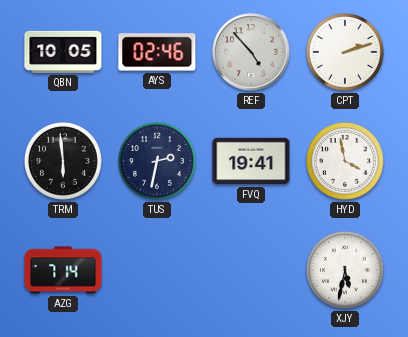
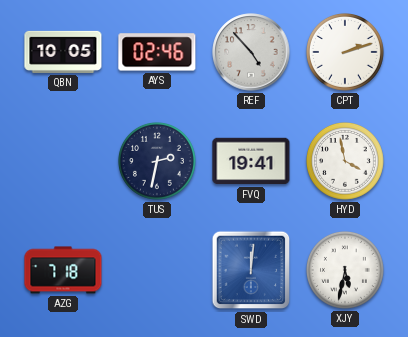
TRM: 5:59 -> none
AZG: 7:14 -> 7:18
SWD: none -> 12:01
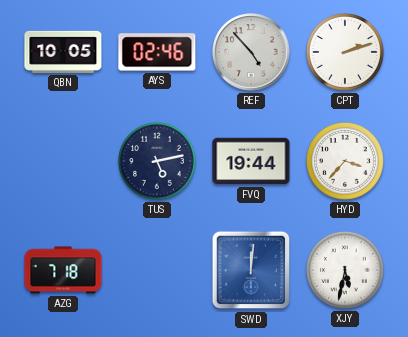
TUS: 2:32 -> 5:13
FVQ: 19:41 -> 19:44
HYD: 3:58 -> 3:37
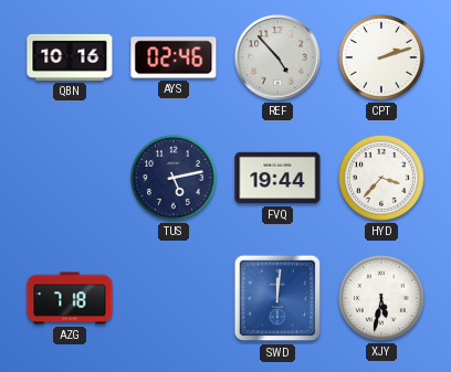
QBN: 10:05 -> 10:16
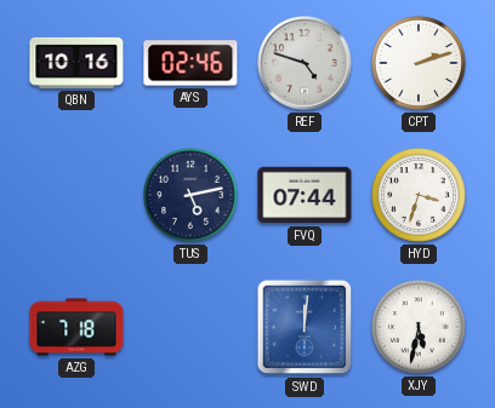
REF: 4:53 -> 4:48
FVQ: 19:44 -> 07:44
HYD: 3:37 -> 3:33
